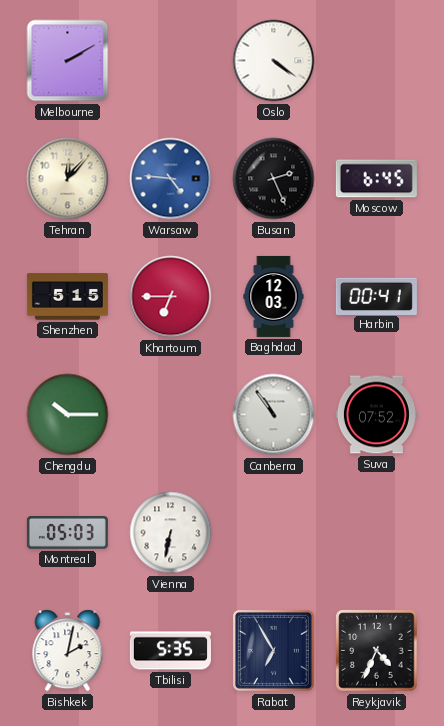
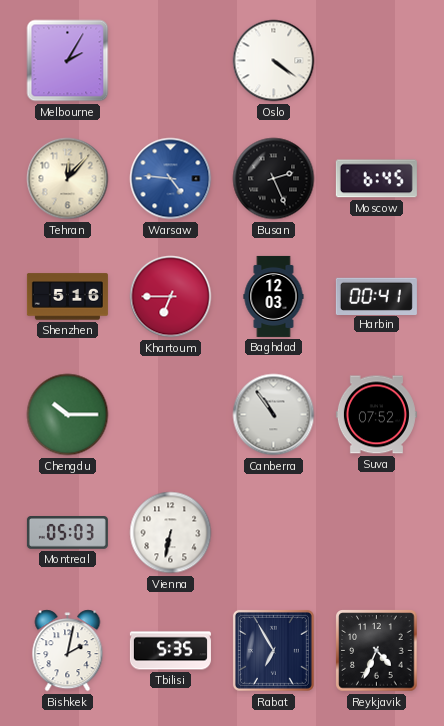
Melbourne: 2:10 -> 2:05
Shenzhen: 5:15 -> 5:16
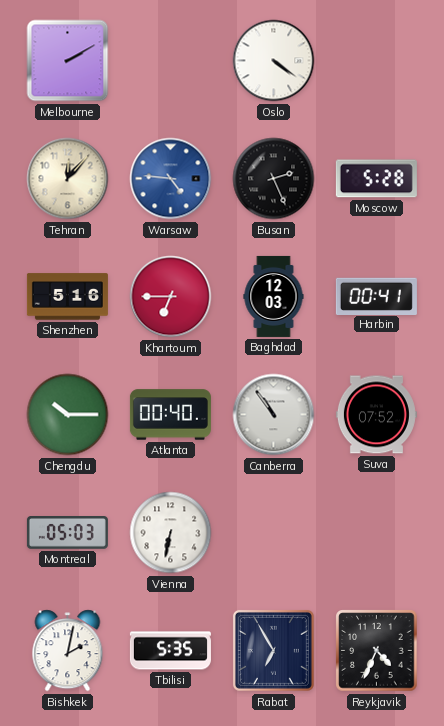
Melbourne: 2:05 -> 2:10
Moscow: 6:45 -> 5:28
Atlanta: none -> 00:40
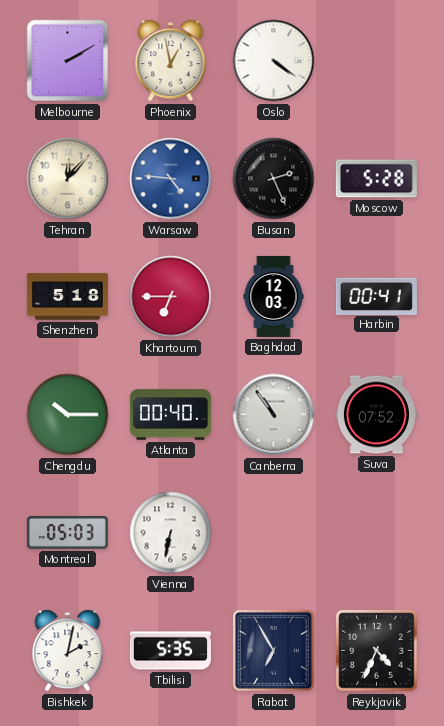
Phoenix: none -> 12:58
Shenzhen: 5:16 -> 5:18
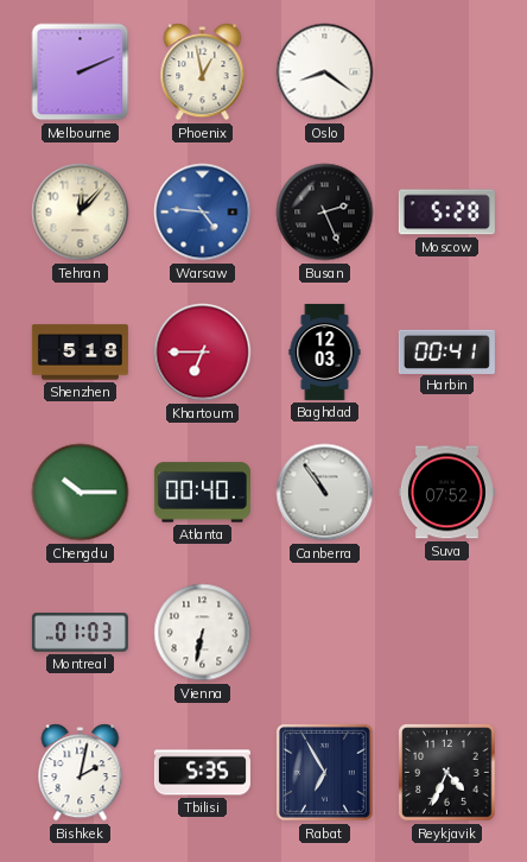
Melbourne: 2:10 -> 2:11
Oslo: 4:21 -> 8:21
Montreal: 05:03 -> 01:03
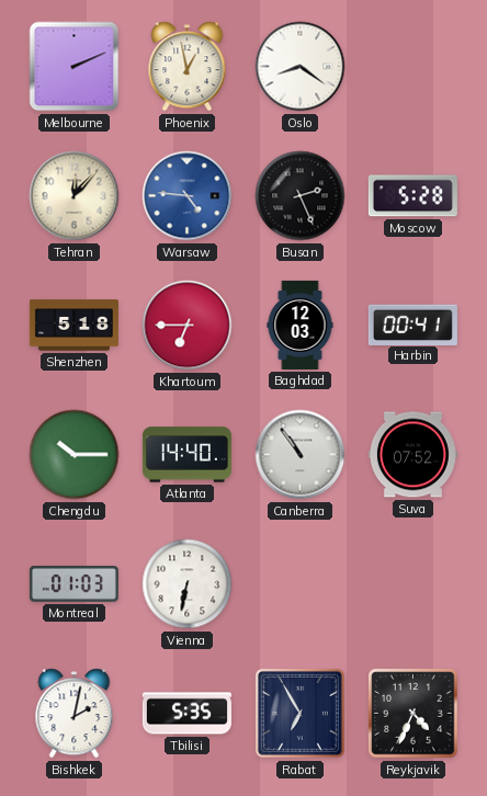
Atlanta: 00:40 -> 14:40
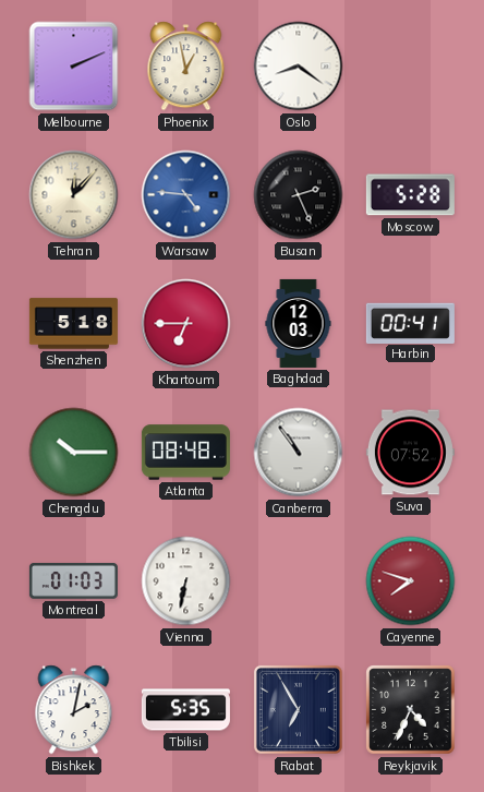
Atlanta: 14:40 -> 08:48
Cayenne: none -> 7:48
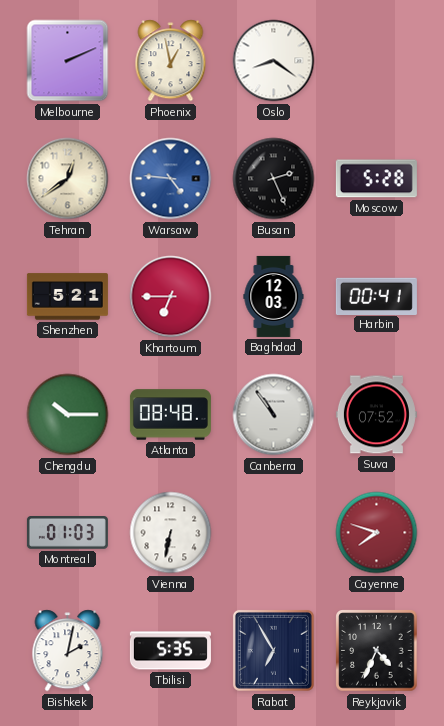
Tehran: 12:07 -> 12:39
Shenzhen: 5:18 -> 5:21
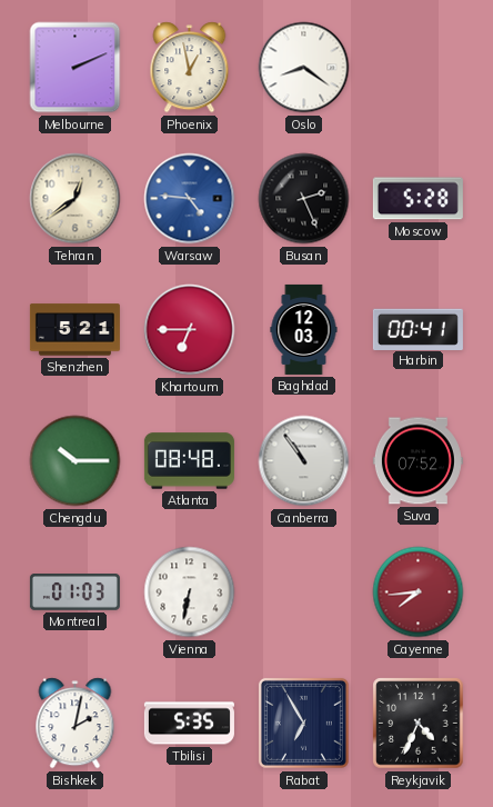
Cayenne: 7:48 -> 7:44
